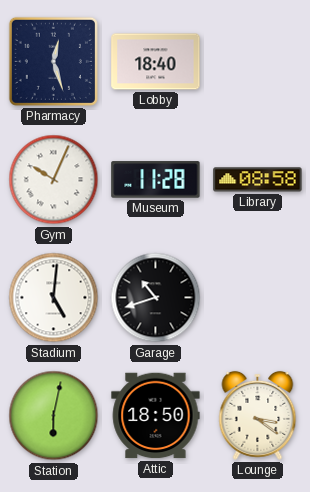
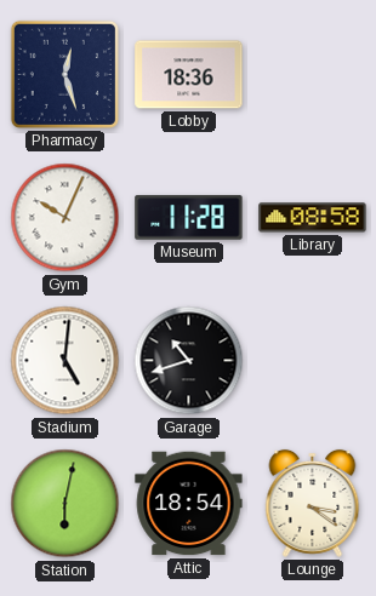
Lobby: 18:40 -> 18:36
Attic: 18:50 -> 18:54
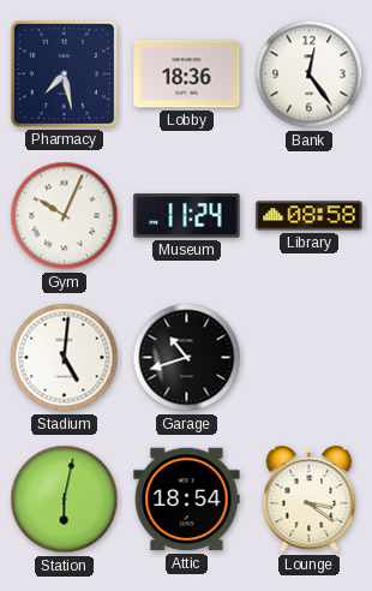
Pharmacy: 12:27 -> 7:28
Bank: none -> 12:24
Museum: 11:28 -> 11:24
